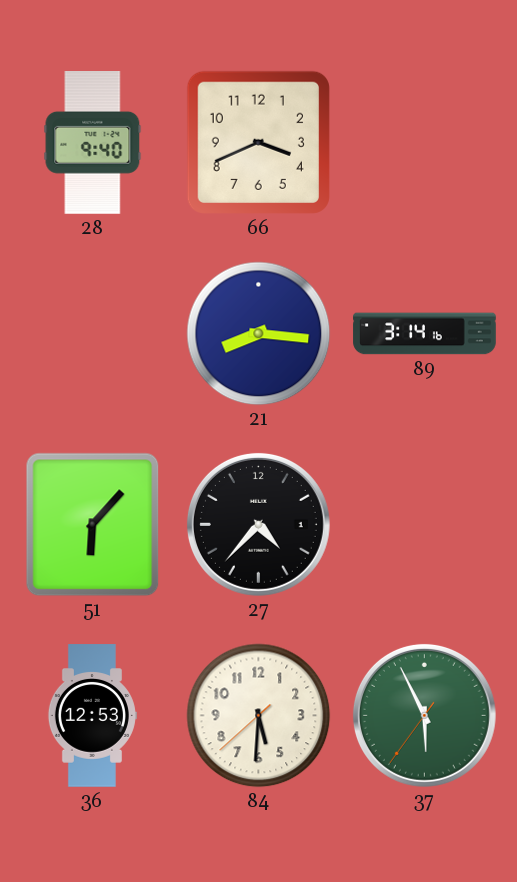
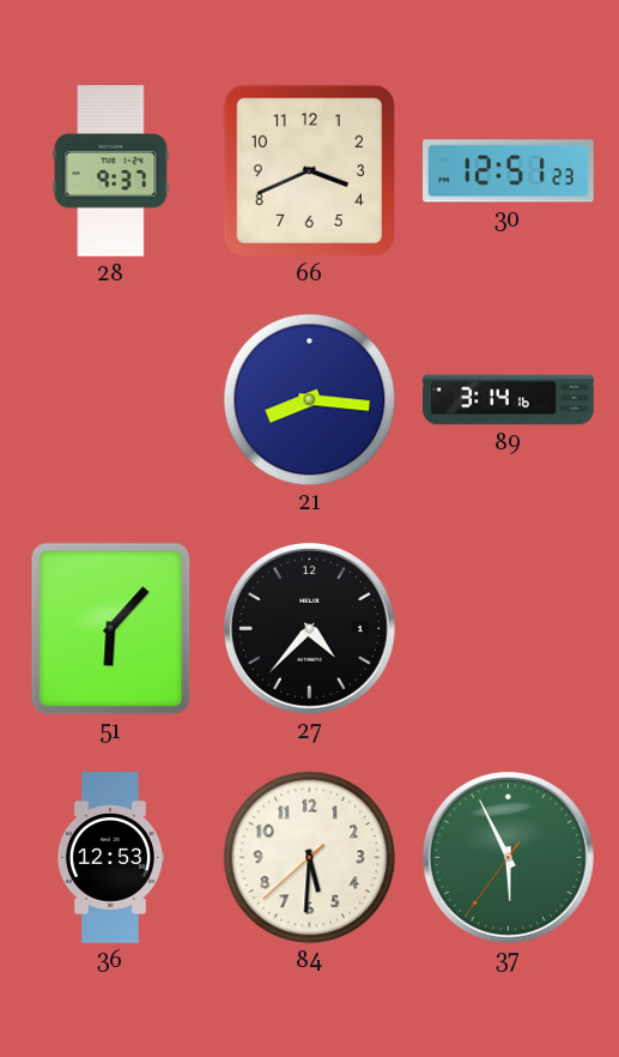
28: 9:40 -> 9:37
30: none -> 12:51
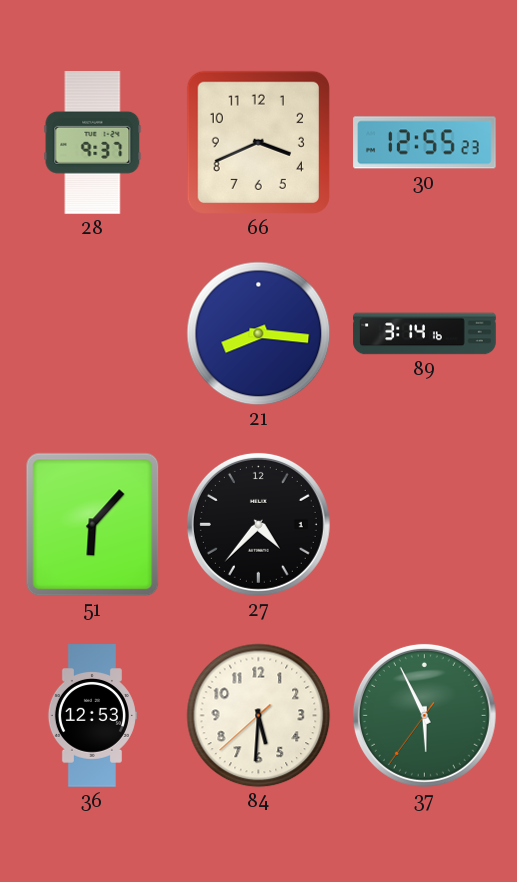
30: 12:51 -> 12:55
